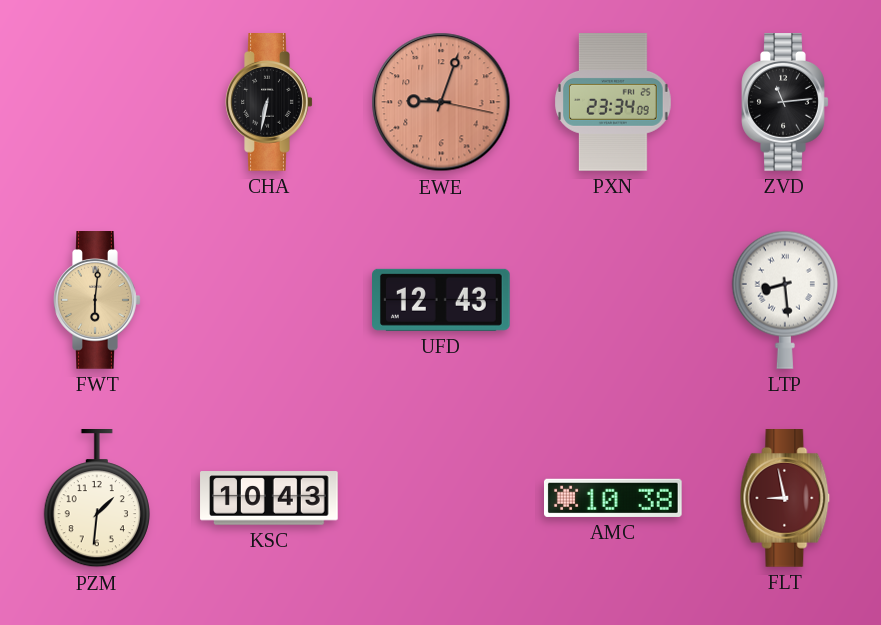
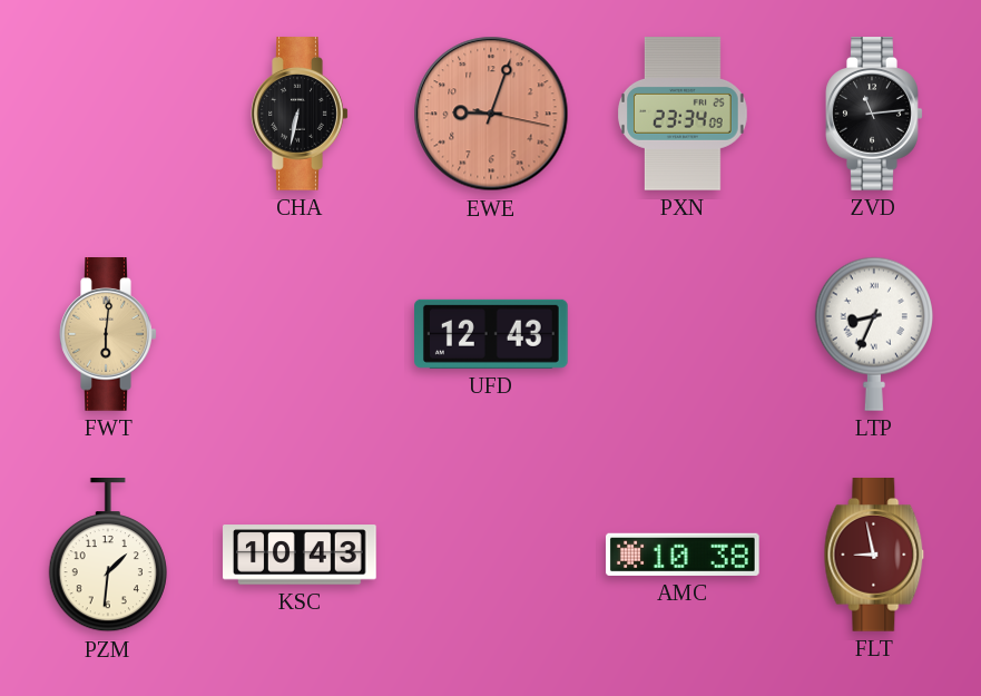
LTP: 8:29 -> 8:34
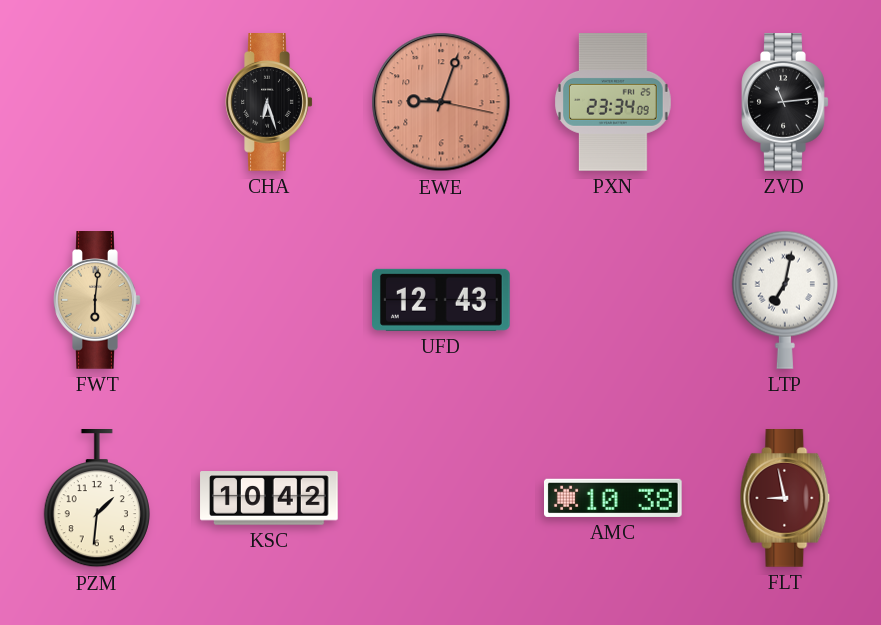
CHA: 6:32 -> 6:27
LTP: 8:34 -> 7:02
KSC: 10:43 -> 10:42
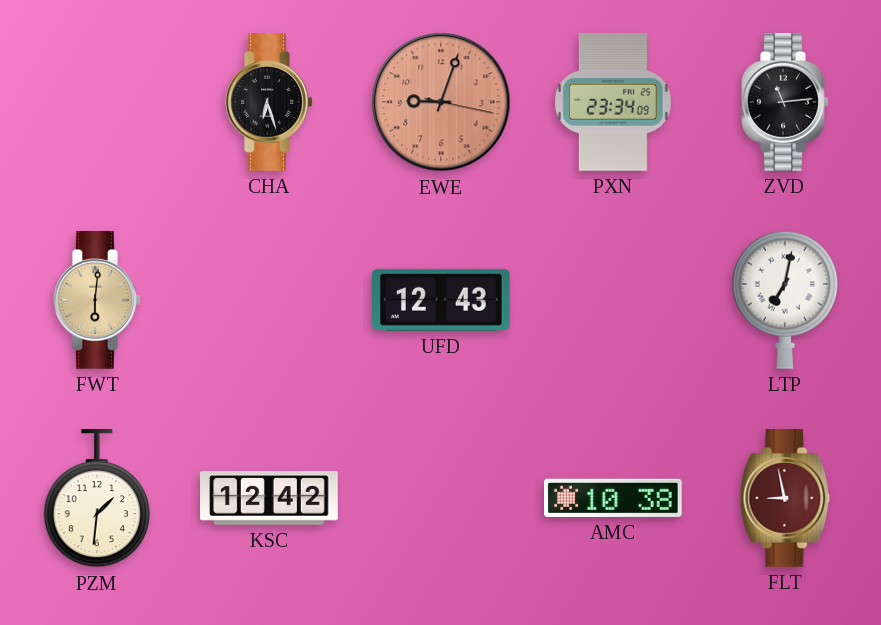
KSC: 10:42 -> 12:42
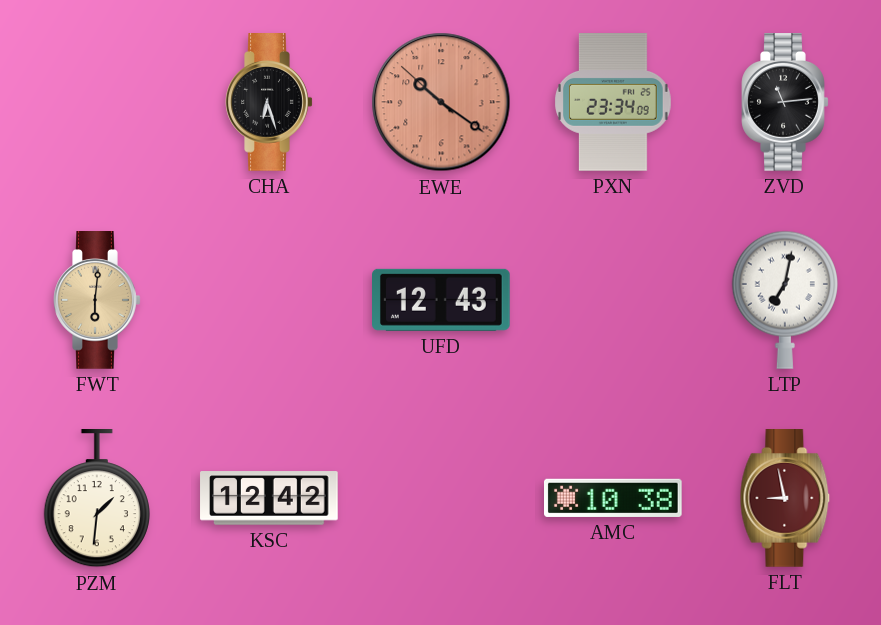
EWE: 9:03 -> 10:20
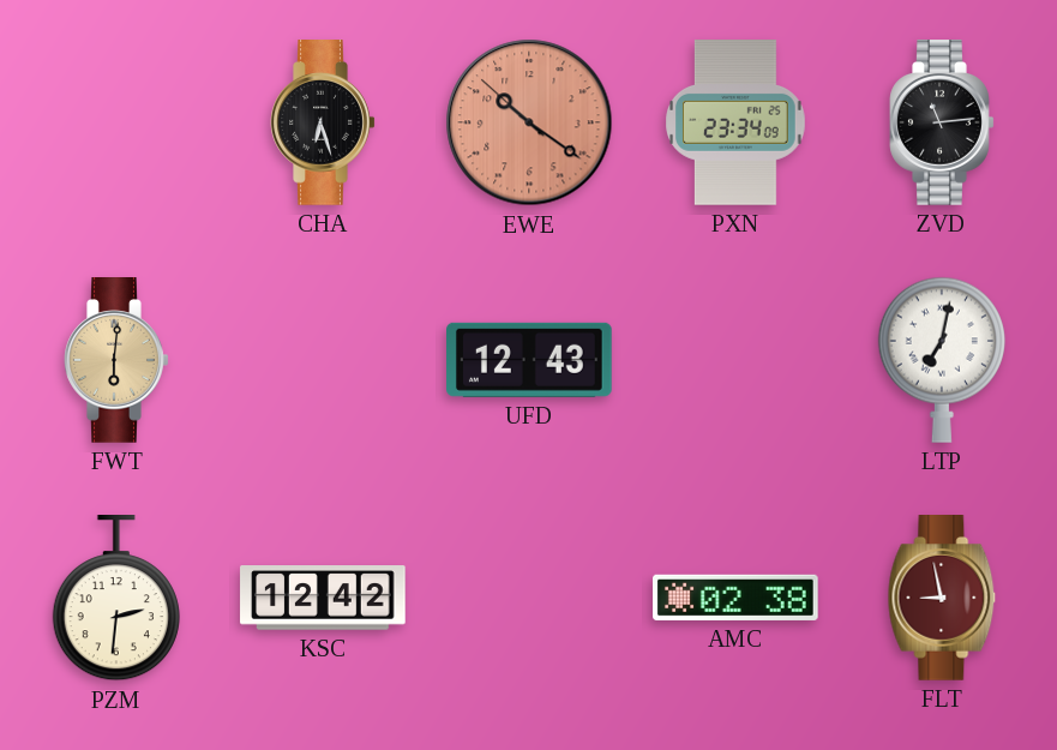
PZM: 1:31 -> 2:31
AMC: 10:38 -> 02:38
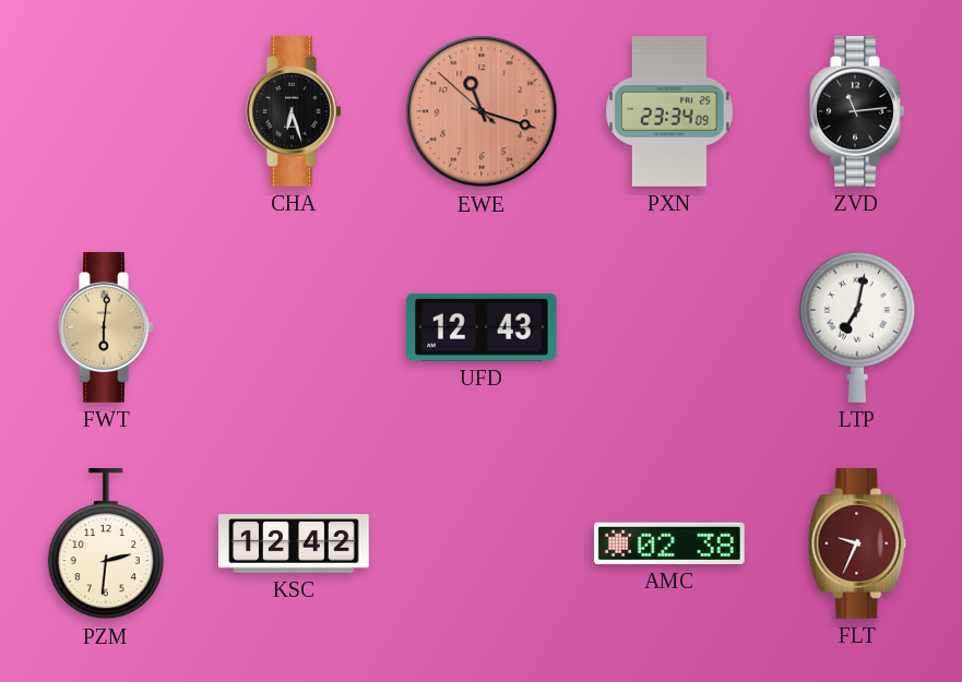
EWE: 10:20 -> 11:17
FLT: 8:58 -> 9:34
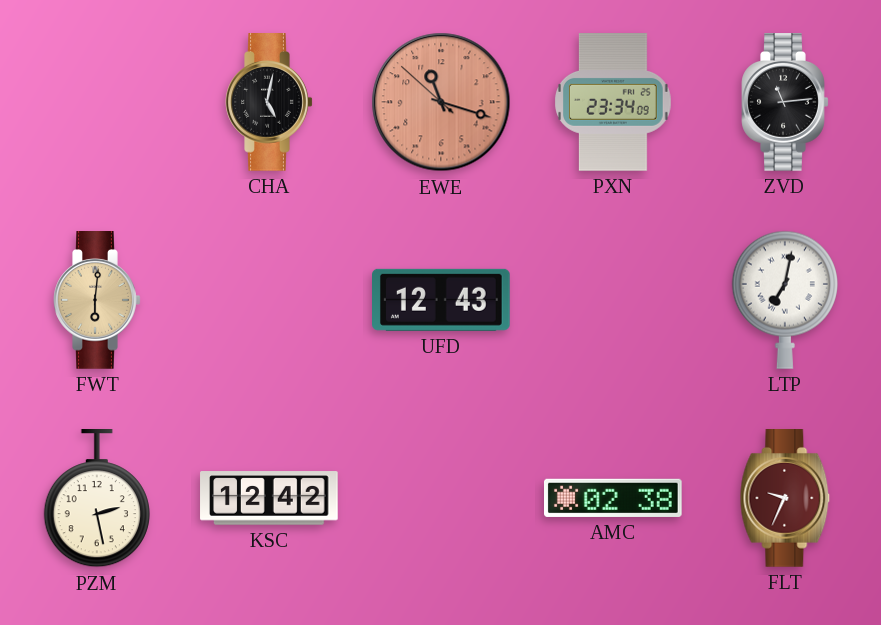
CHA: 6:27 -> 5:02
PZM: 2:31 -> 2:28
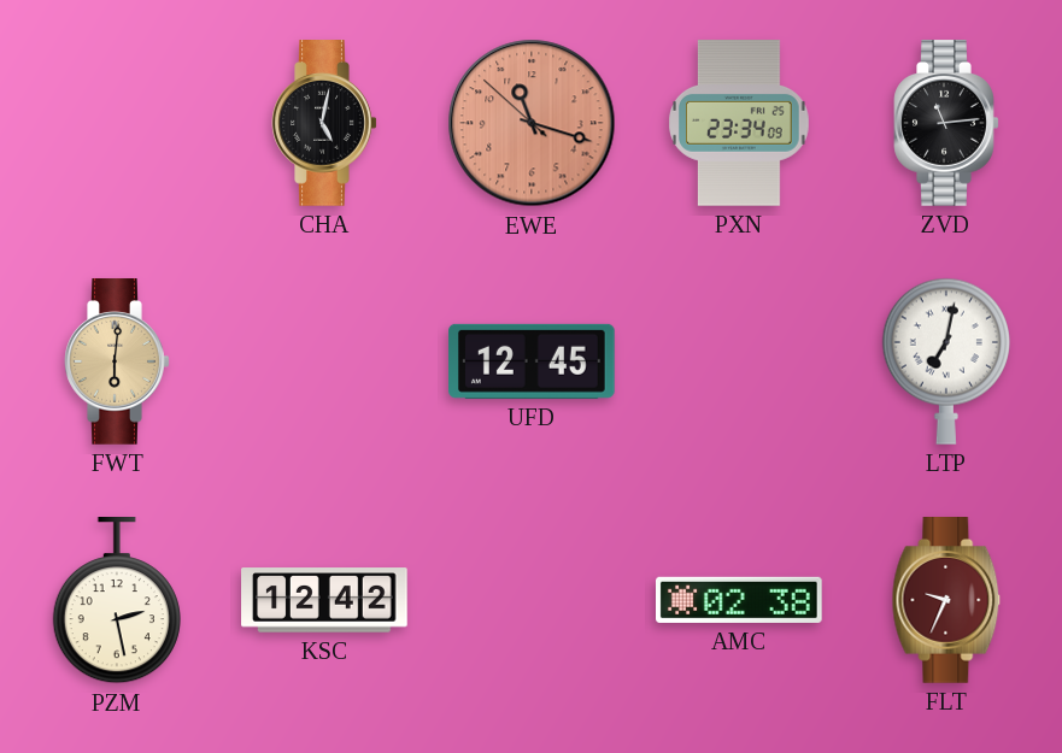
UFD: 12:43 -> 12:45
